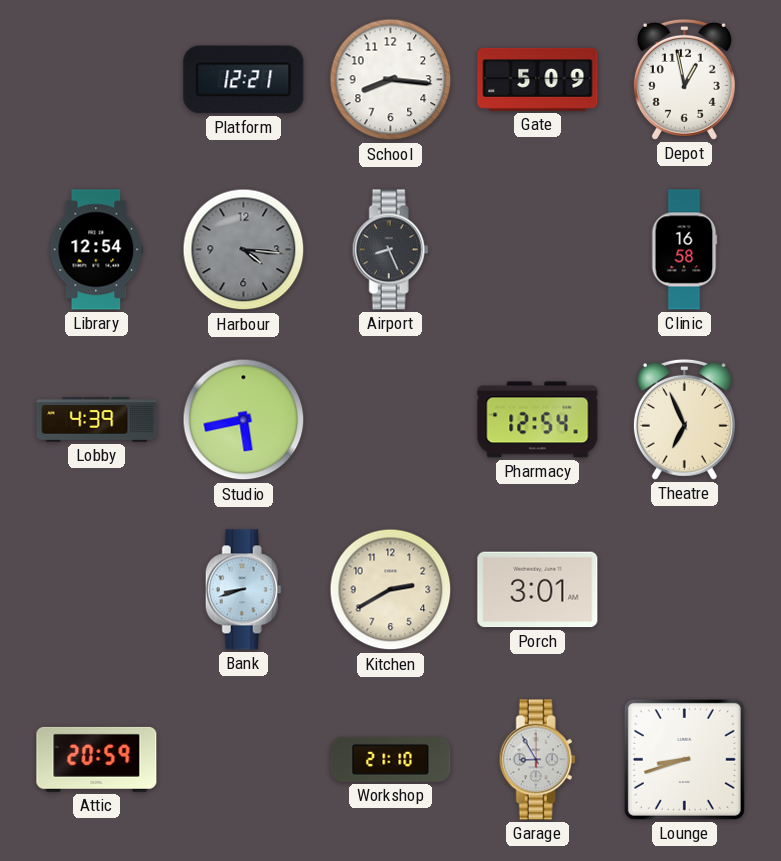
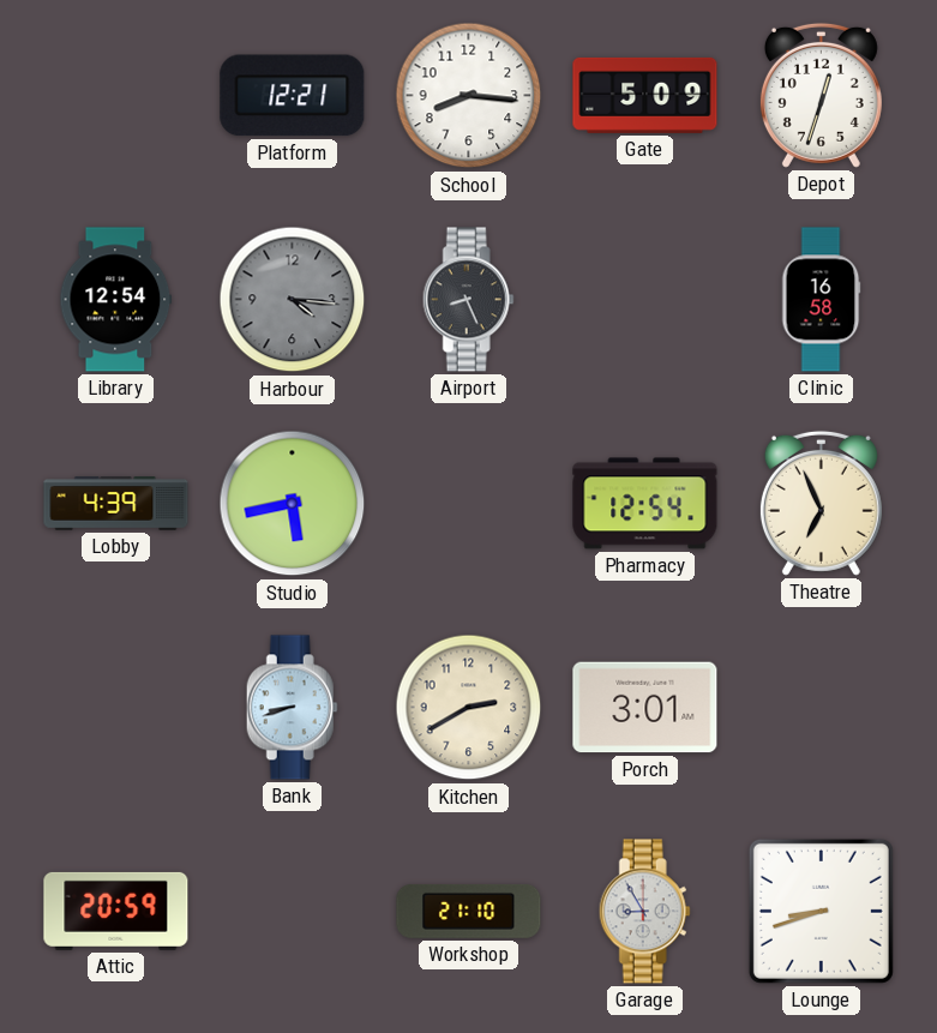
Depot: 12:58 -> 12:33
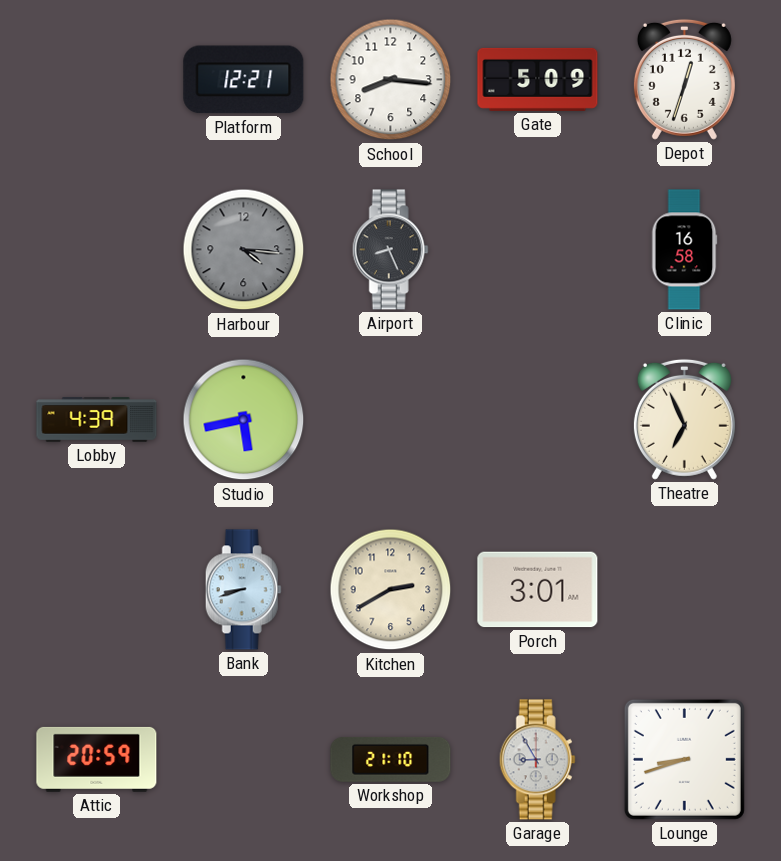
Library: 12:54 -> none
Pharmacy: 12:54 -> none
